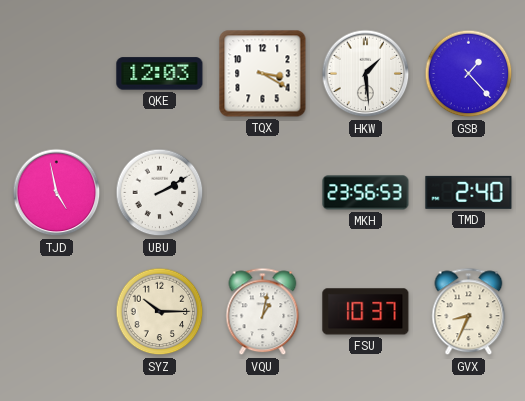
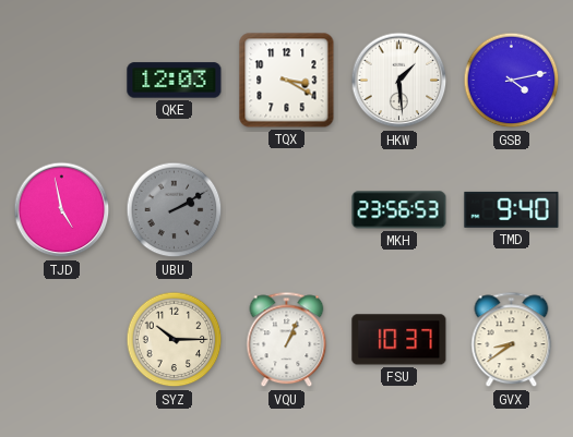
GSB: 1:23 -> 4:13
UBU dial: white -> grey
TMD: 2:40 -> 9:40
VQU: 1:02 -> 1:04
GVX: 8:34 -> 8:39
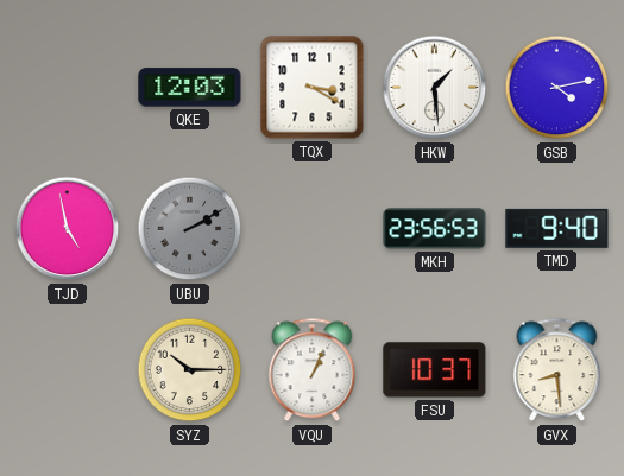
GVX: 8:39 -> 8:29
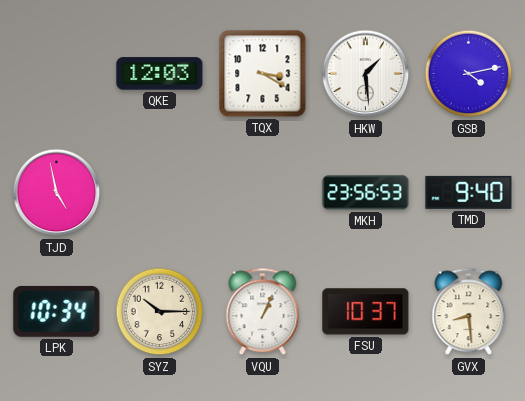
UBU: 2:10 -> none
LPK: none -> 10:34
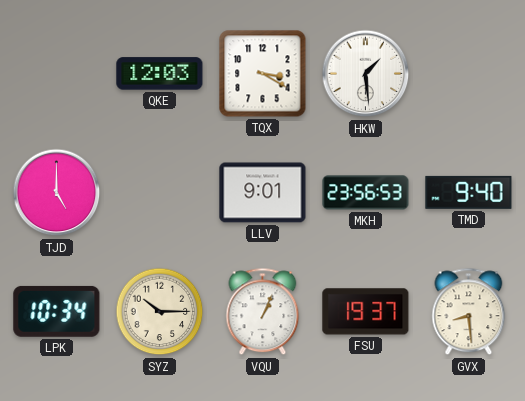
GSB: 4:13 -> none
TJD: 4:58 -> 5:00
LLV: none -> 9:01
FSU: 10:37 -> 19:37
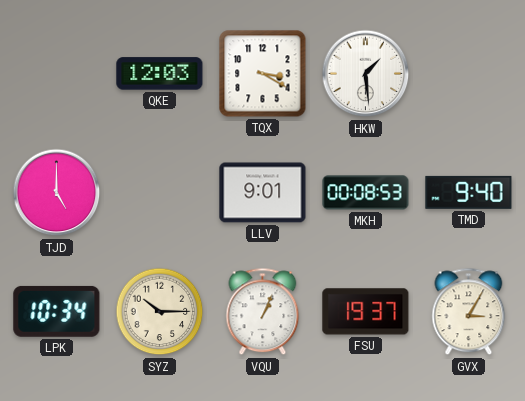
MKH: 23:56 -> 00:08
GVX: 8:29 -> 3:05
